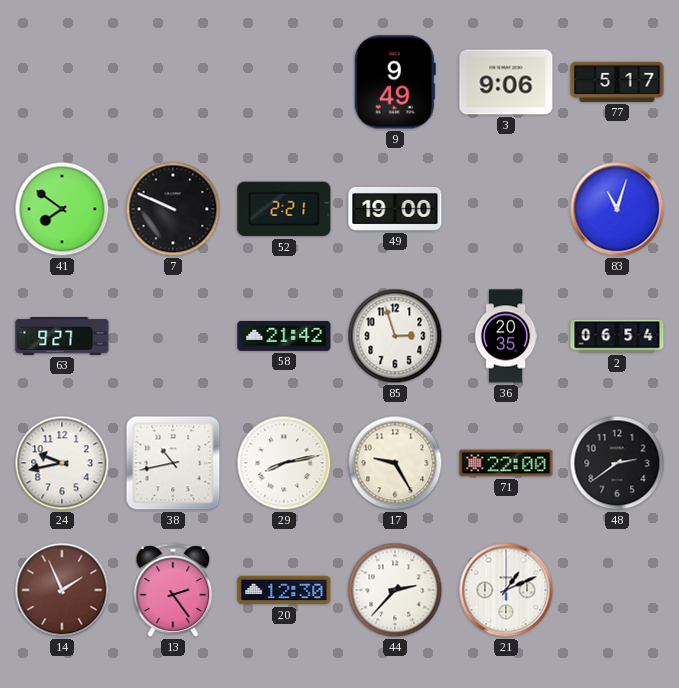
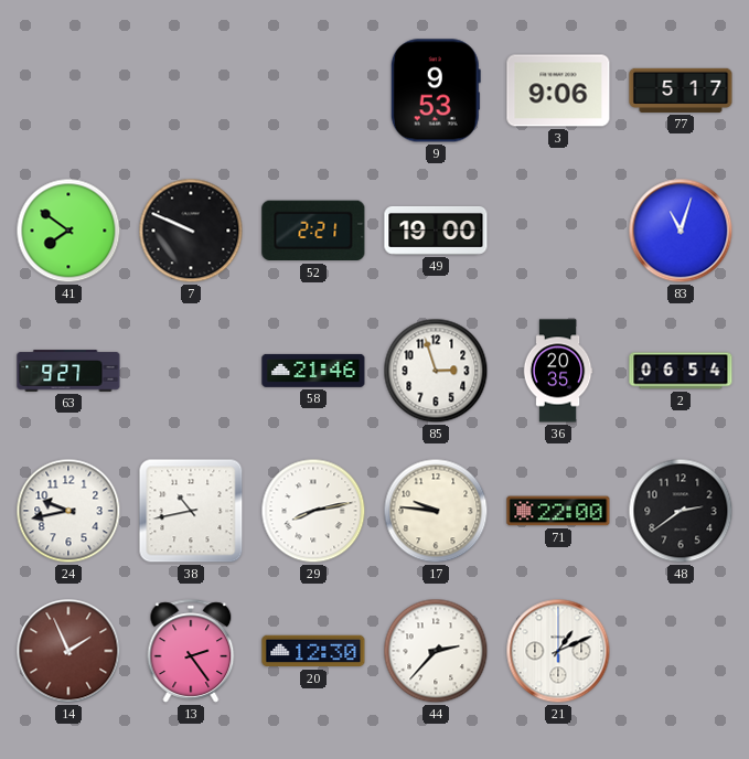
9: 9:49 -> 9:53
58: 21:42 -> 21:46
17: 9:25 -> 9:46
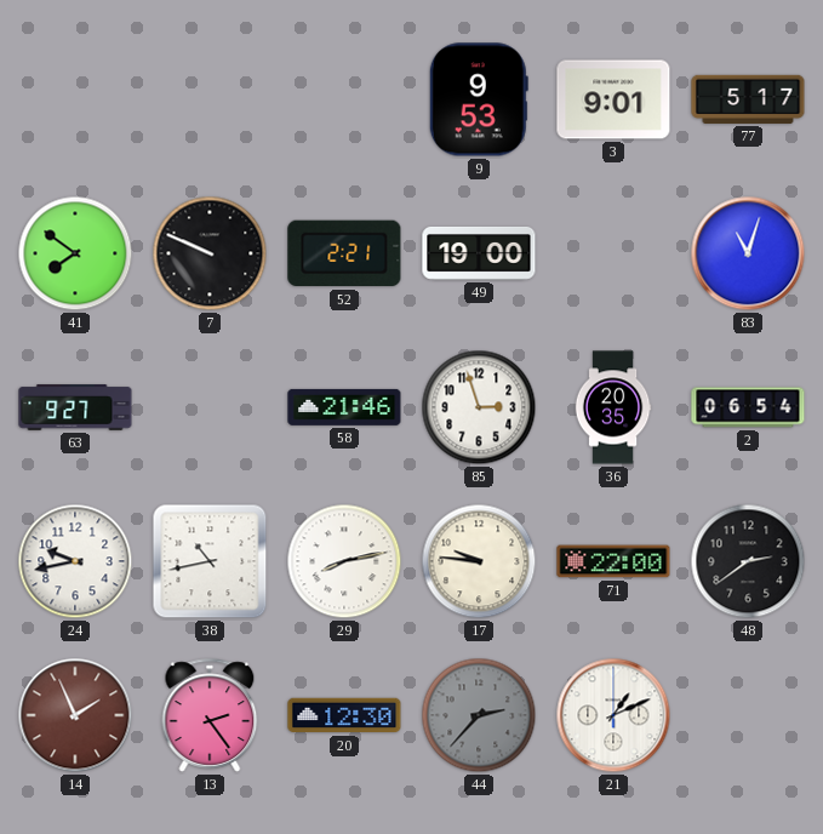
3: 9:06 -> 9:01
44 dial: white -> grey
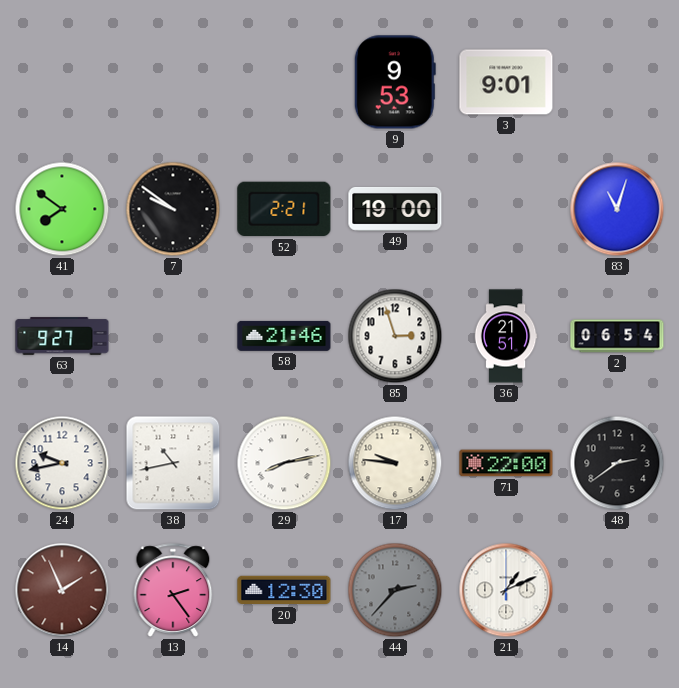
77: 5:17 -> none
7: 9:49 -> 9:51
36: 20:35 -> 21:51
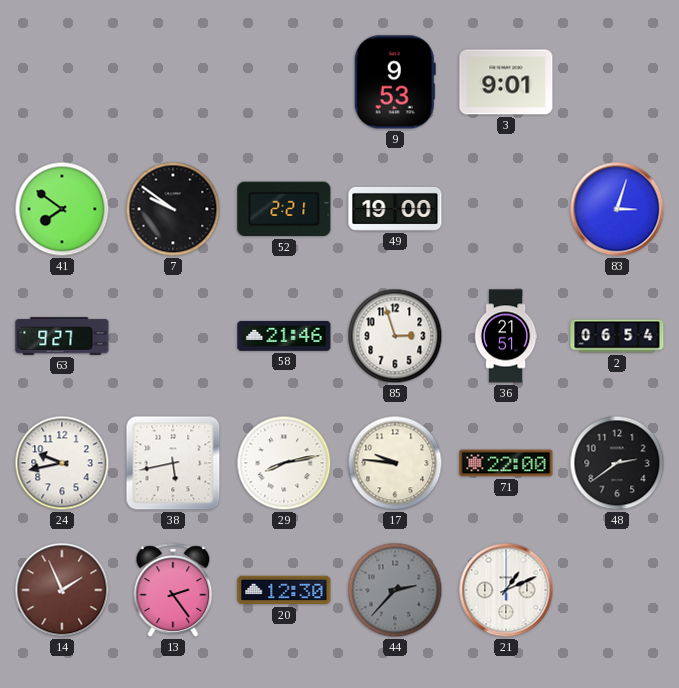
83: 11:03 -> 3:03
38: 10:43 -> 5:43
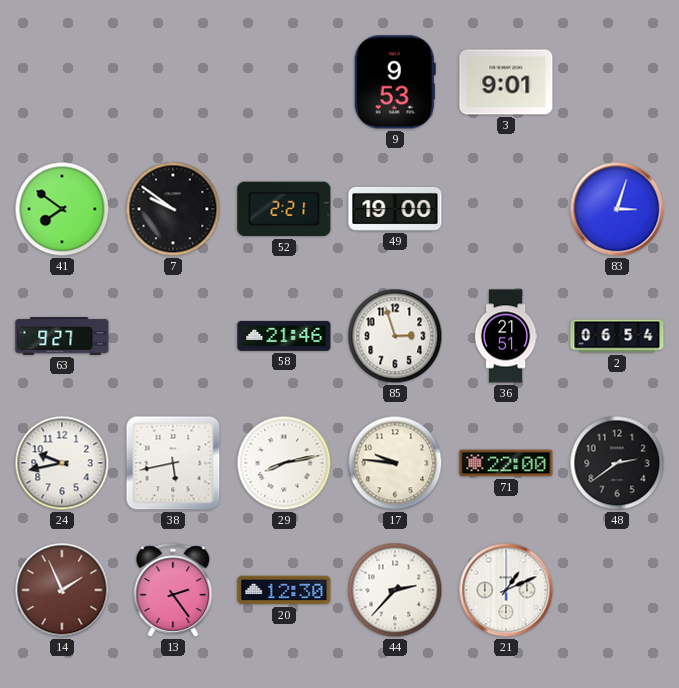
44 dial: grey -> white
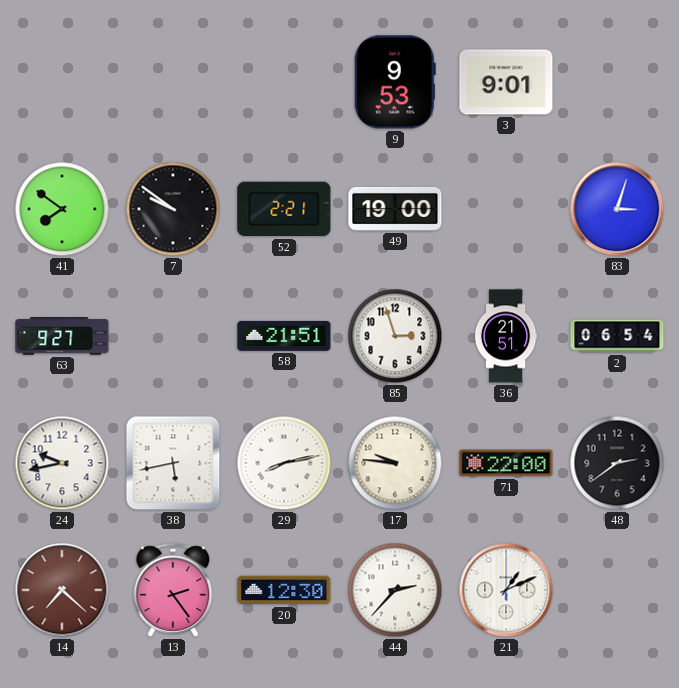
58: 21:46 -> 21:51
14: 1:56 -> 7:22
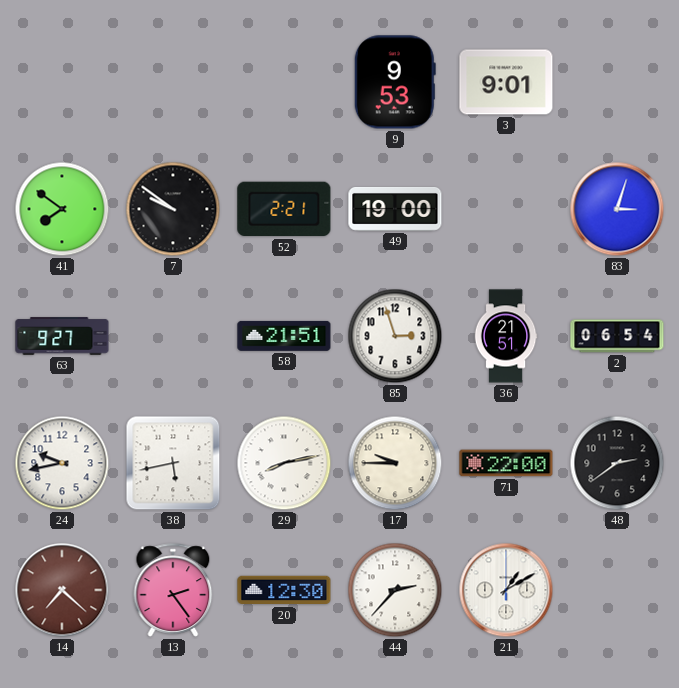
17: 9:46 -> 9:45
21: 1:11 -> 1:10
